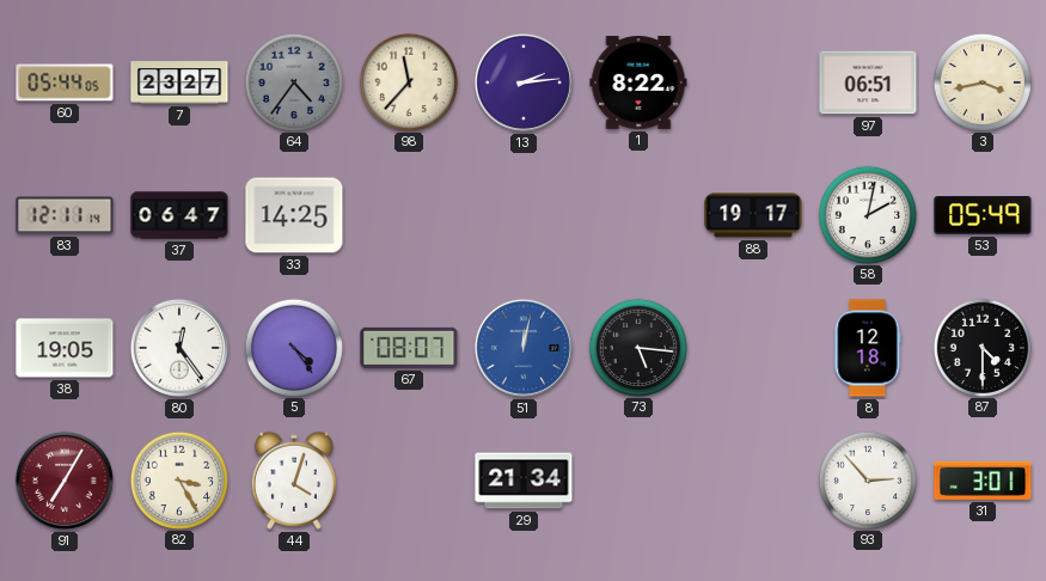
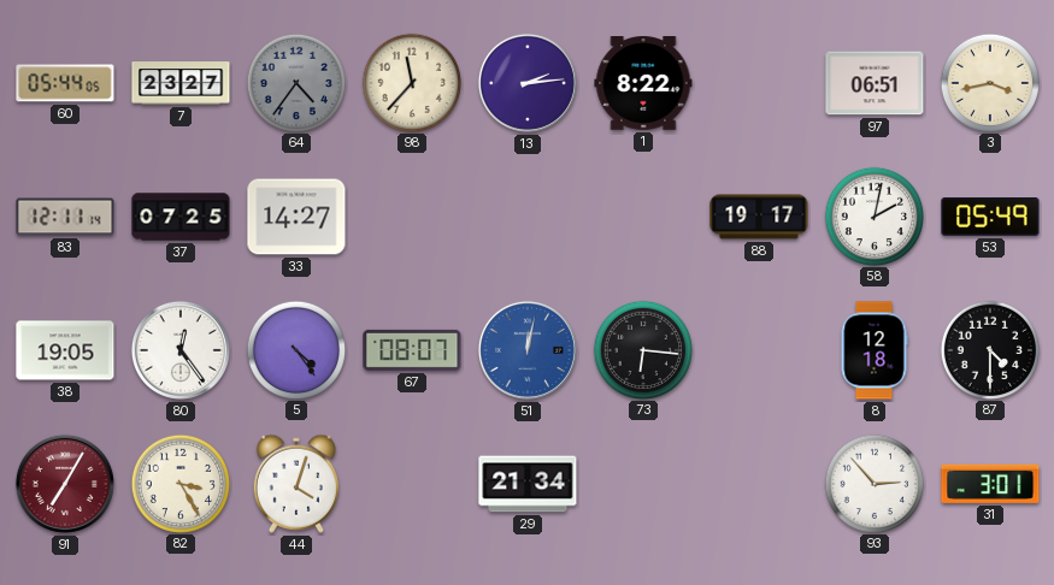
37: 06:47 -> 07:25
33: 14:25 -> 14:27
73: 5:16 -> 6:16
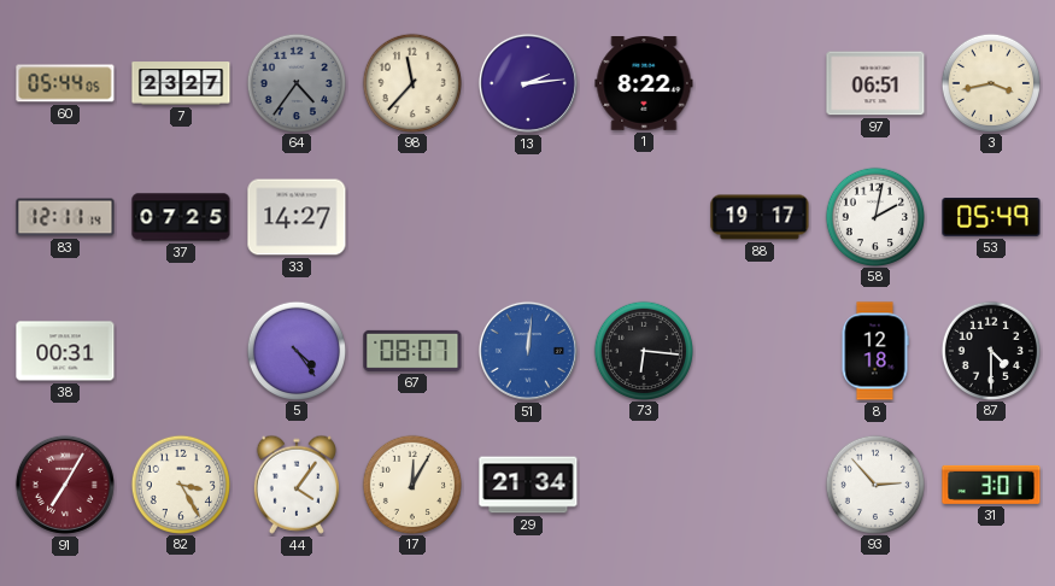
38: 19:05 -> 00:31
80: 12:24 -> none
51: 12:02 -> 12:01
44: 4:03 -> 4:06
17: none -> 12:05
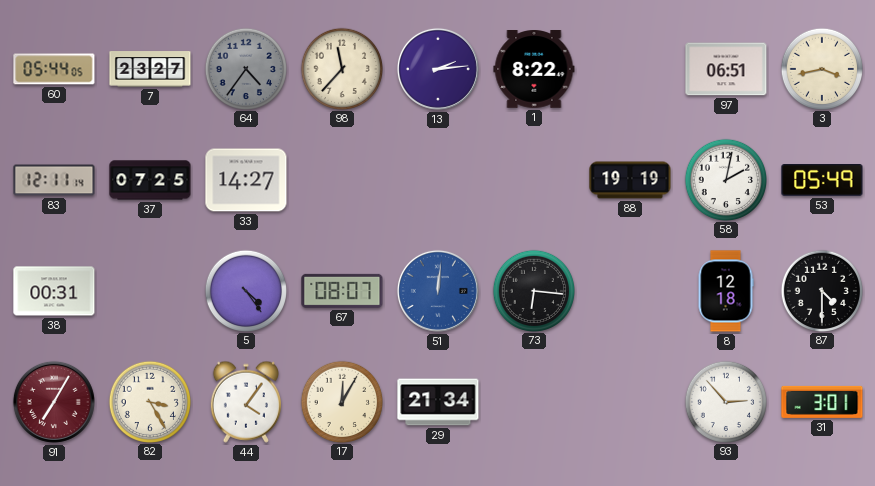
88: 19:17 -> 19:19
